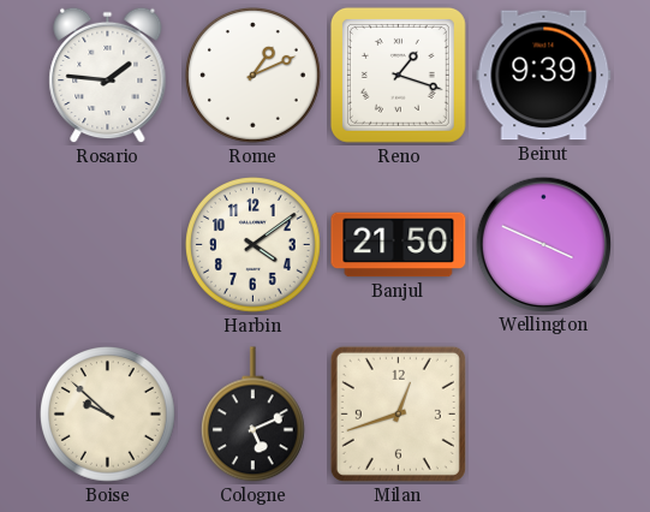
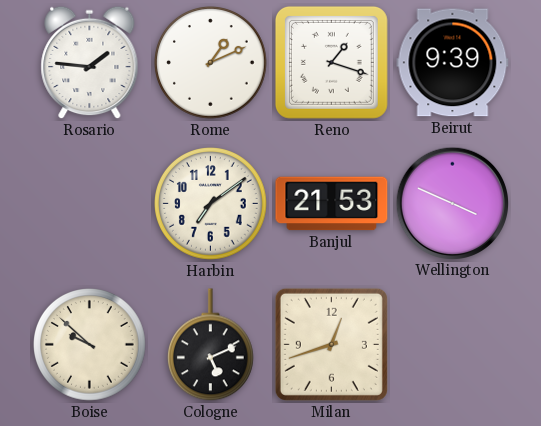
Harbin: 4:09 -> 7:09
Banjul: 21:50 -> 21:53
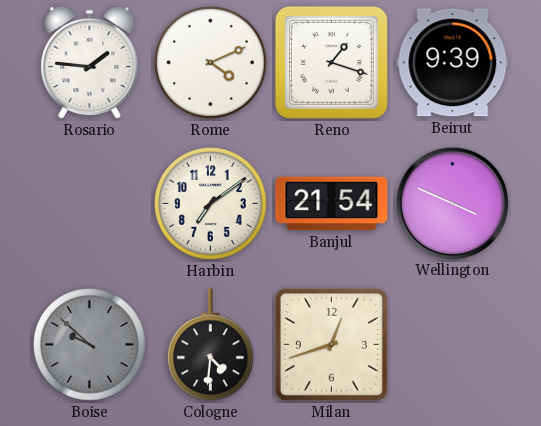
Rome: 1:11 -> 4:11
Banjul: 21:53 -> 21:54
Boise dial: cream -> grey
Cologne: 5:11 -> 4:31
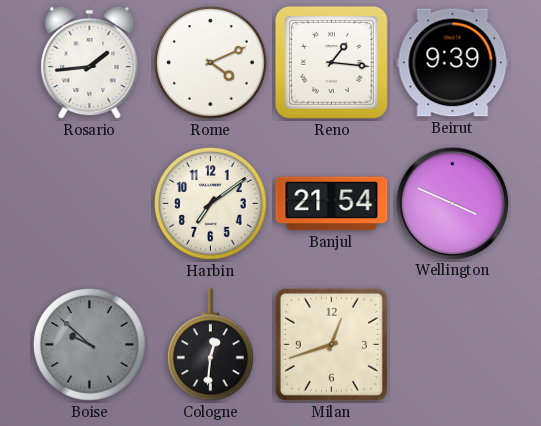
Rosario: 1:46 -> 1:44
Reno: 1:18 -> 1:16
Cologne: 4:31 -> 12:31
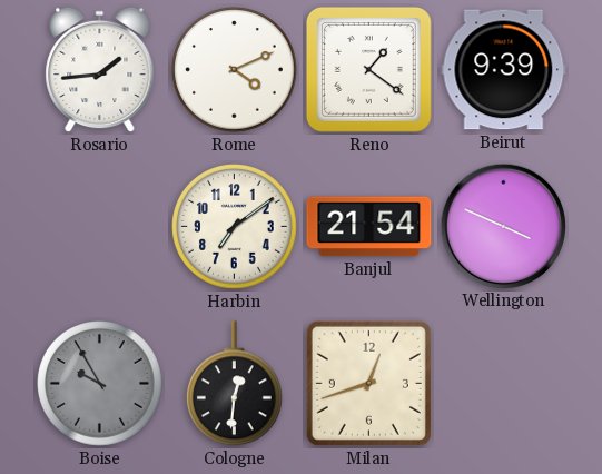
Reno: 1:16 -> 1:21
Boise: 9:52 -> 9:55
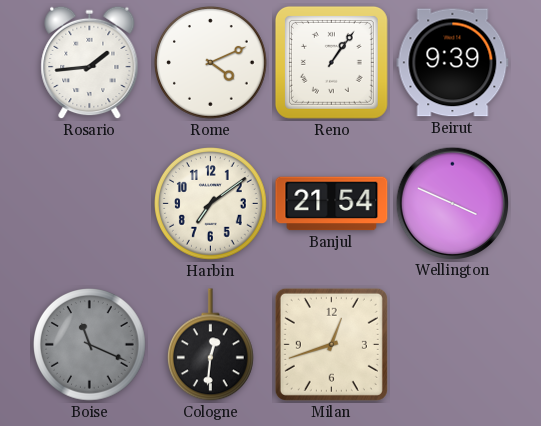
Reno: 1:21 -> 1:06
Boise: 9:55 -> 11:19
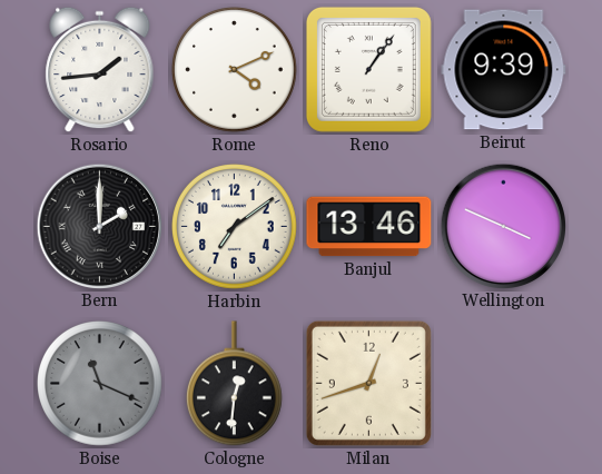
Bern: none -> 2:00
Banjul: 21:54 -> 13:46
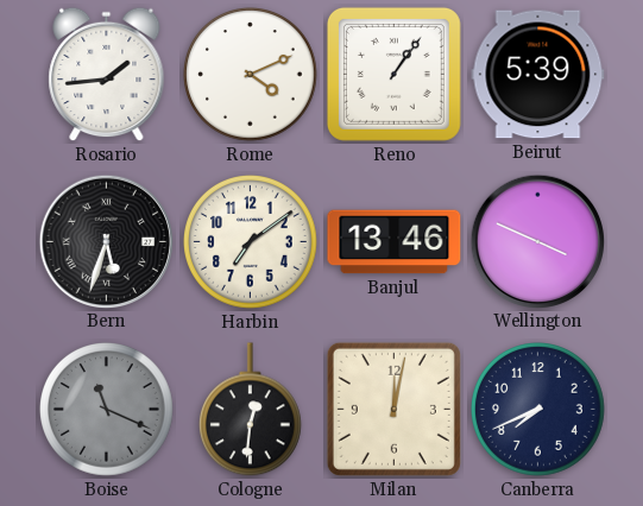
Beirut: 9:39 -> 5:39
Bern: 2:00 -> 5:33
Milan: 12:42 -> 12:02
Canberra: none -> 7:41
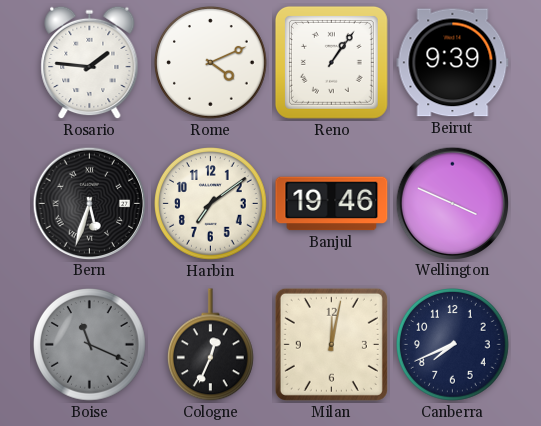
Rosario: 1:44 -> 1:46
Beirut: 5:39 -> 9:39
Banjul: 13:46 -> 19:46
Cologne: 12:31 -> 12:34
